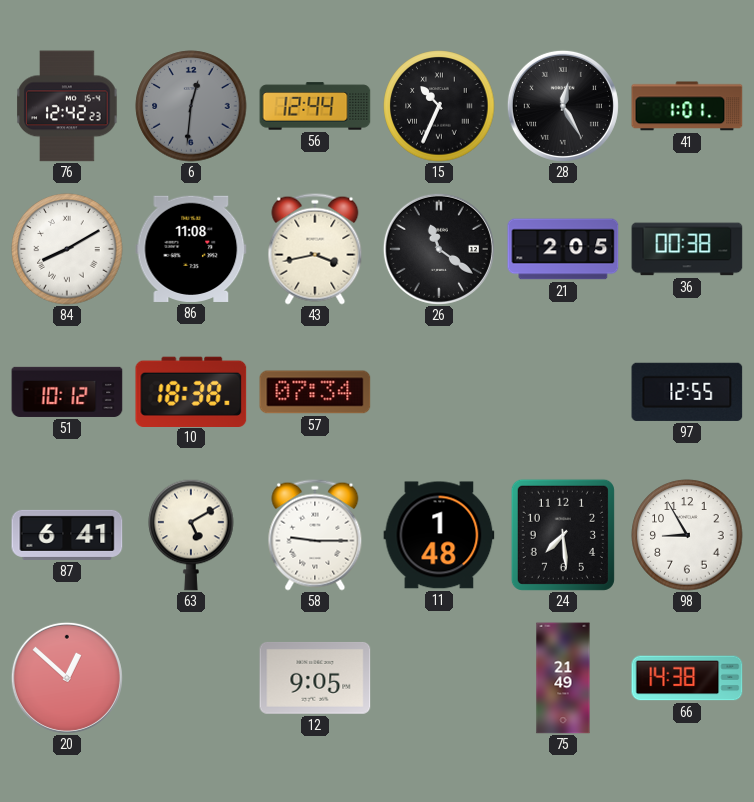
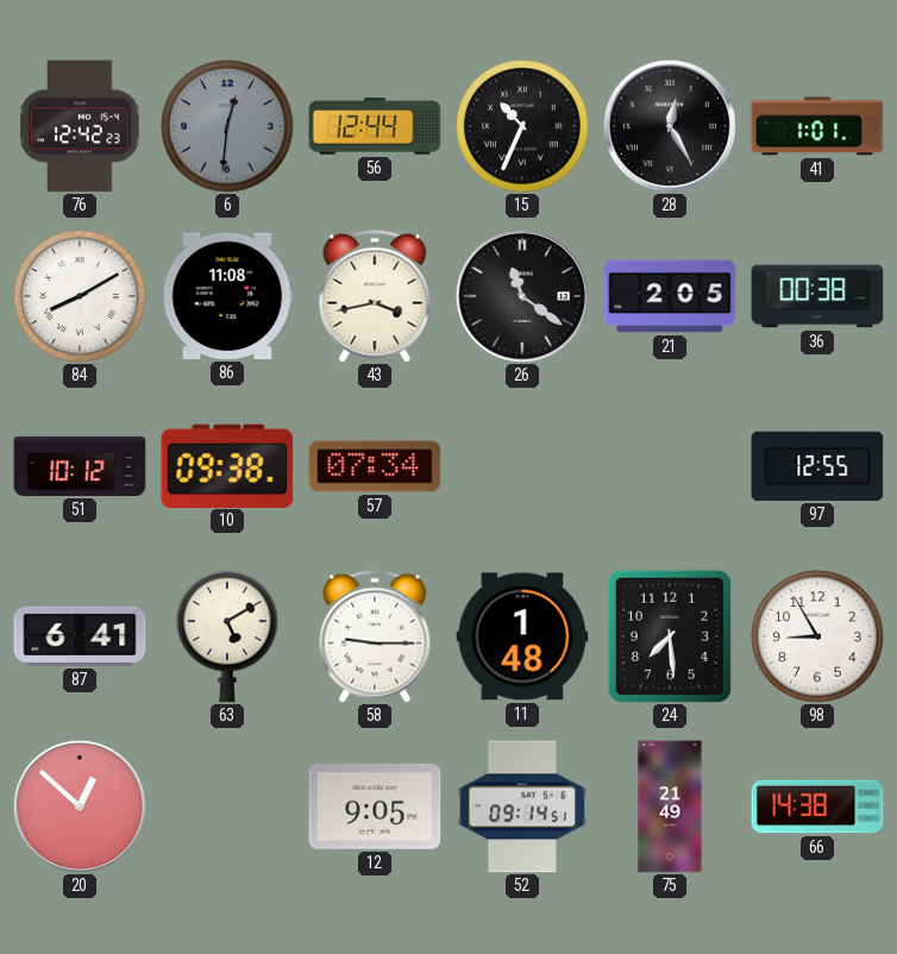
10: 18:38 -> 09:38
52: none -> 09:14
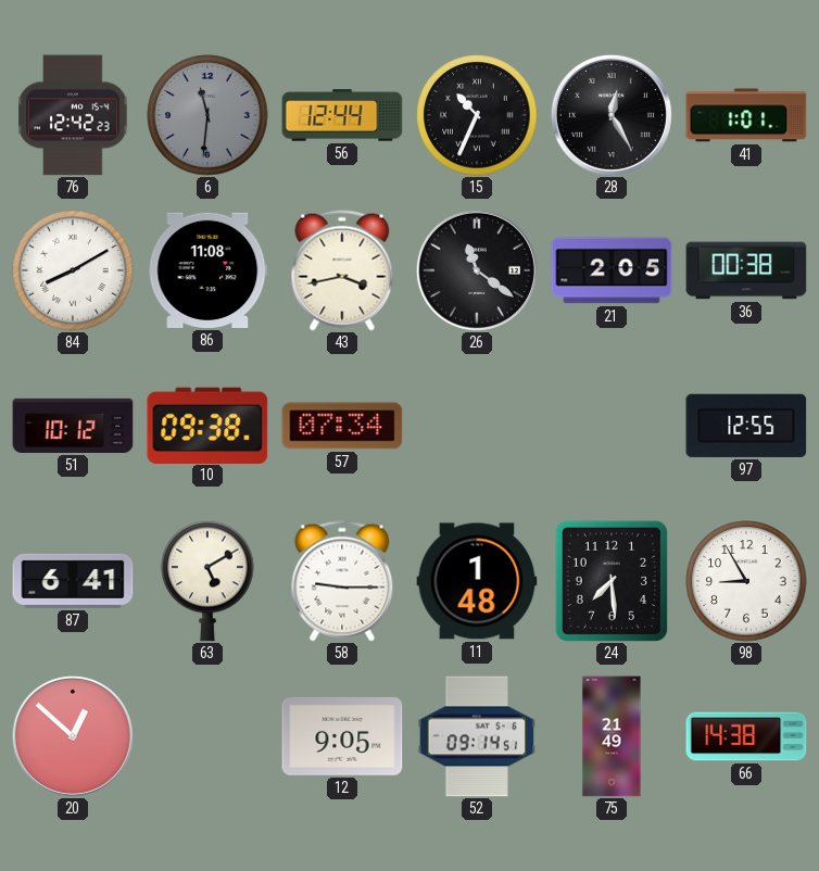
6: 12:31 -> 11:31
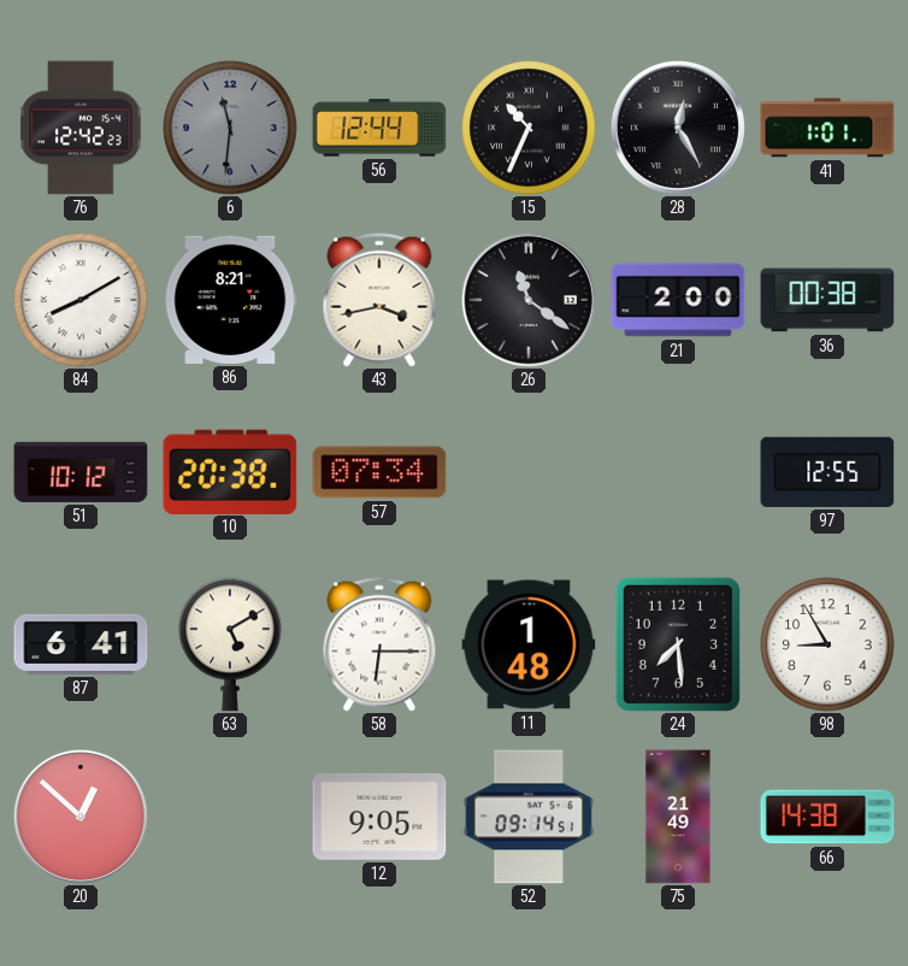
86: 11:08 -> 8:21
21: 2:05 -> 2:00
10: 09:38 -> 20:38
58: 9:15 -> 6:15
